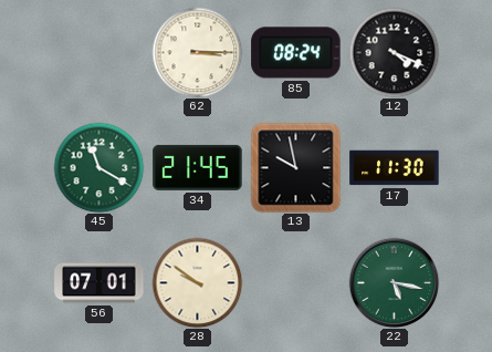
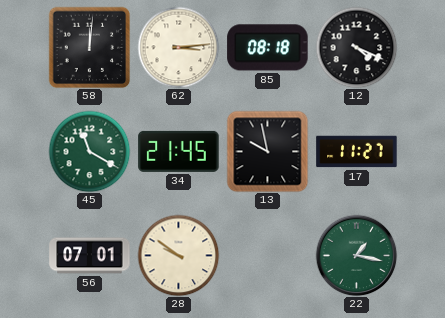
58: none -> 12:01
62: 3:15 -> 3:14
85: 08:24 -> 08:18
17: 11:30 -> 11:27
22: 5:17 -> 1:17
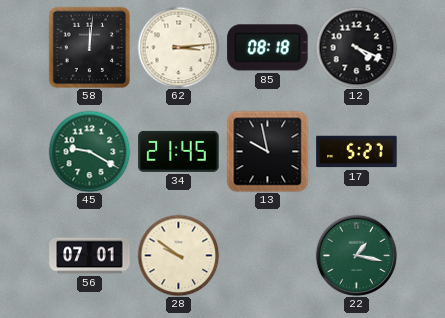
45: 11:20 -> 9:20
17: 11:27 -> 5:27
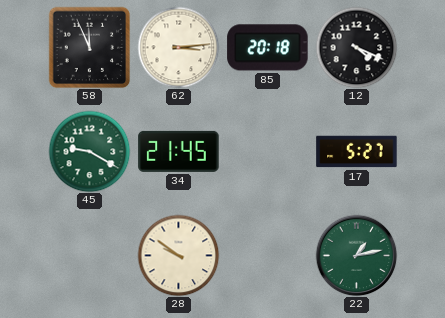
58: 12:01 -> 11:56
85: 08:18 -> 20:18
13: 9:58 -> none
56: 07:01 -> none
22: 1:17 -> 1:13
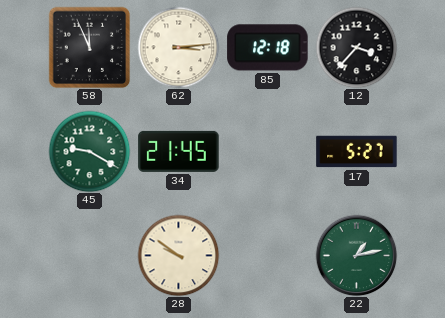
85: 20:18 -> 12:18
12: 4:19 -> 3:37
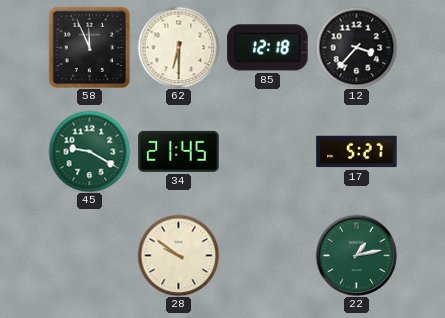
62: 3:14 -> 6:30
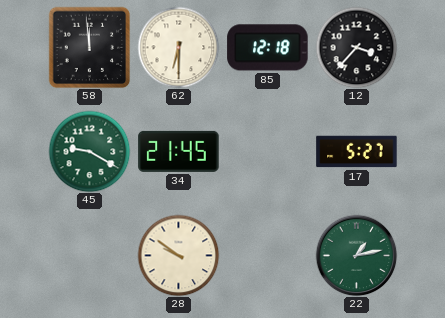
58: 11:56 -> 11:59
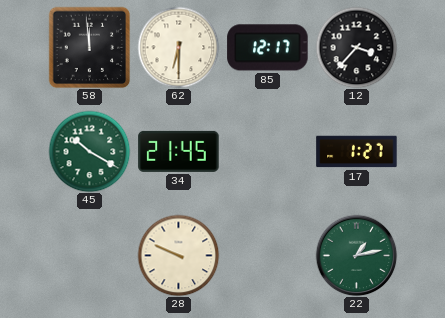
85: 12:18 -> 12:17
45: 9:20 -> 10:20
17: 5:27 -> 1:27
28: 9:51 -> 9:49
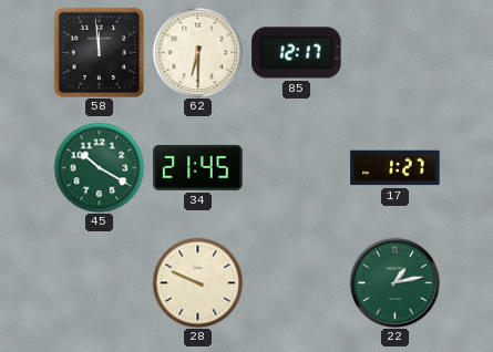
12: 3:37 -> none
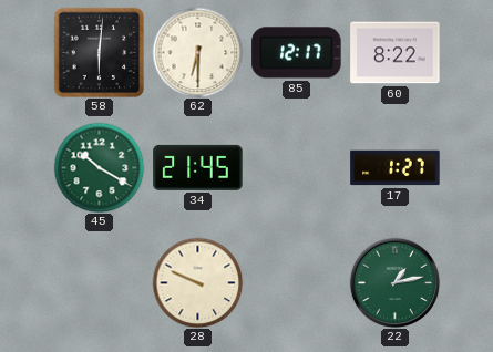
58: 11:59 -> 6:01
60: none -> 8:22
